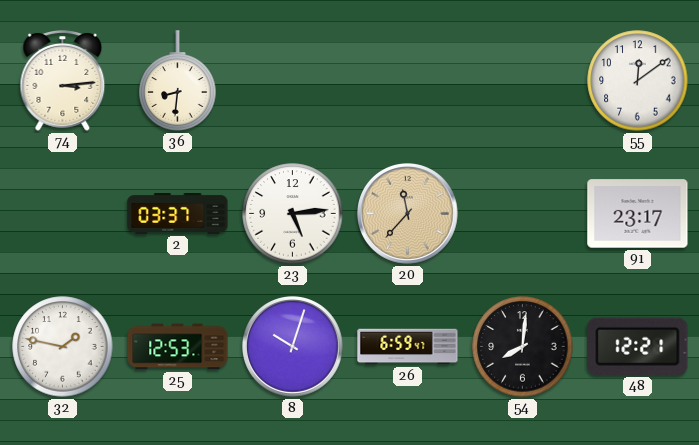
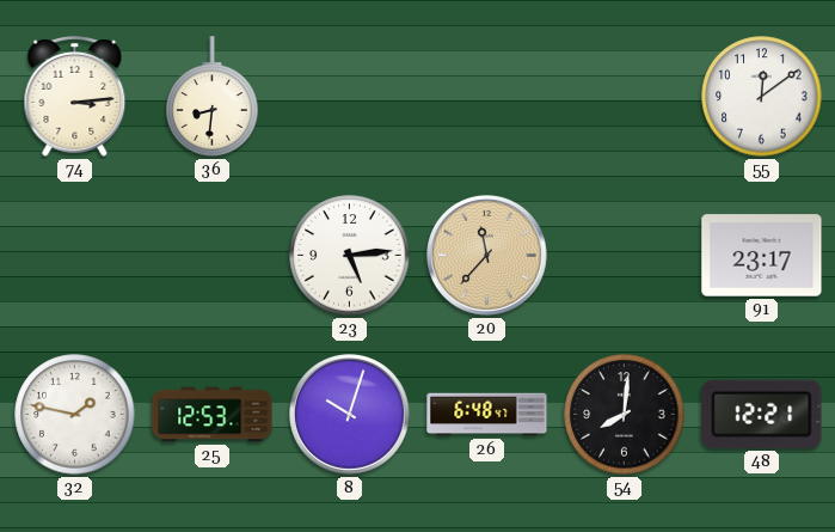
2: 03:37 -> none
26: 6:59 -> 6:48
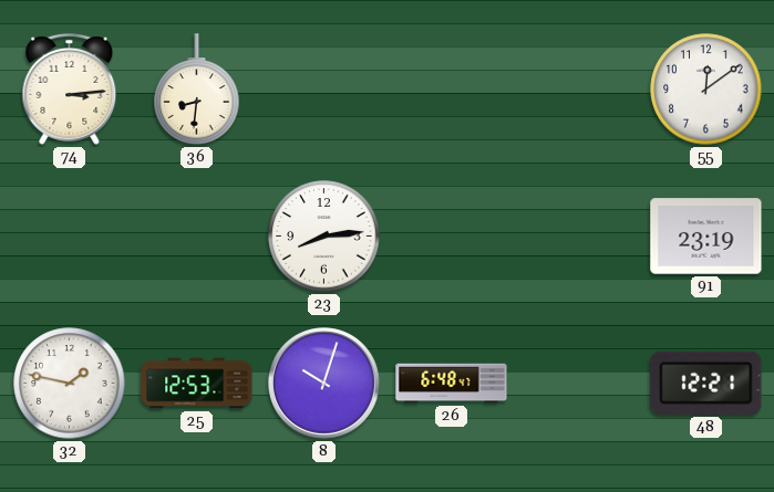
23: 5:14 -> 8:14
20: 11:37 -> none
91: 23:17 -> 23:19
54: 8:01 -> none
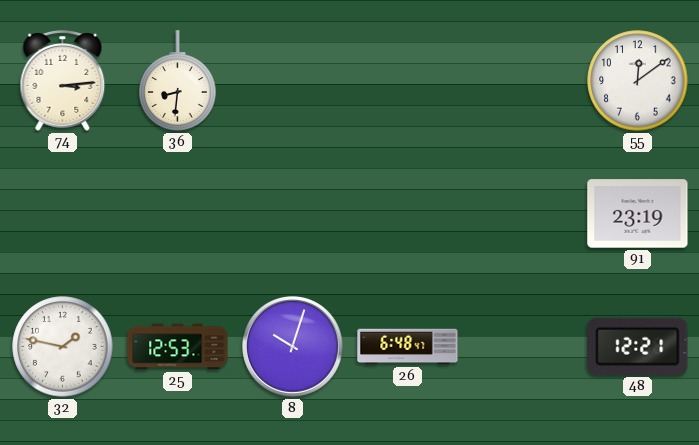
23: 8:14 -> none
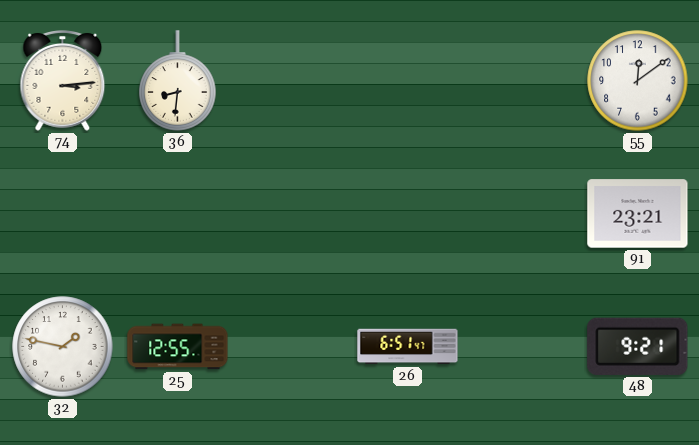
91: 23:19 -> 23:21
25: 12:53 -> 12:55
8: 10:03 -> none
26: 6:48 -> 6:51
48: 12:21 -> 9:21
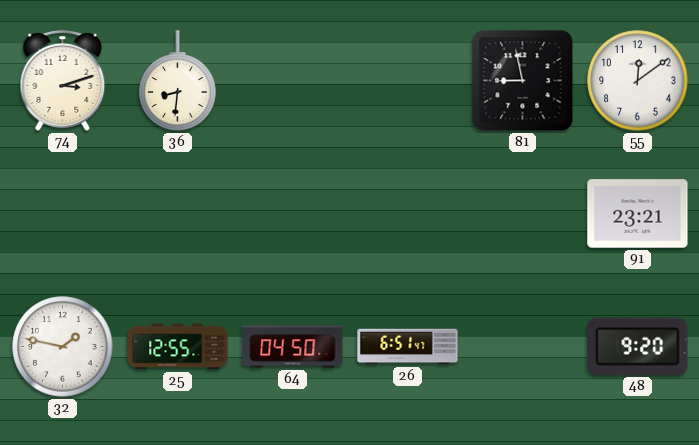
74: 3:14 -> 3:12
81: none -> 8:58
64: none -> 04:50
48: 9:21 -> 9:20
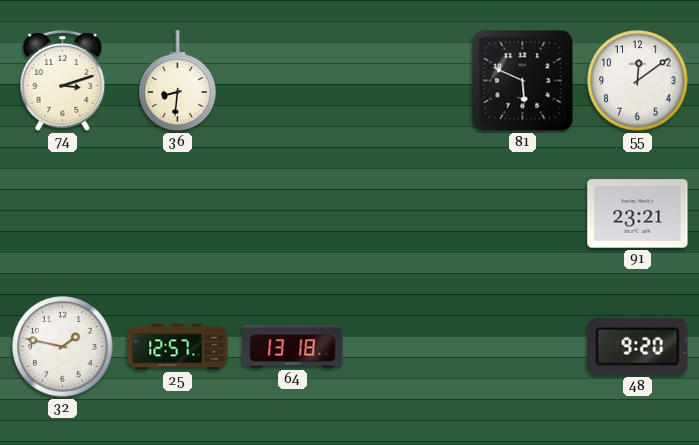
81: 8:58 -> 5:49
25: 12:55 -> 12:57
64: 04:50 -> 13:18
26: 6:51 -> none
